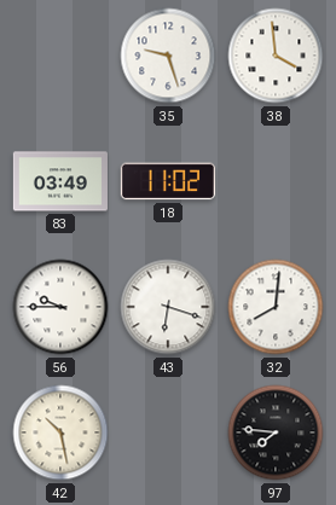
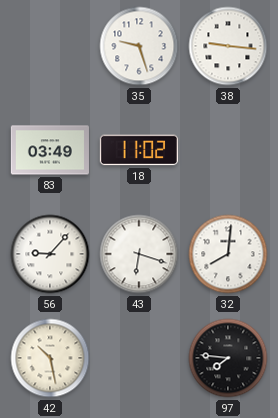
38: 3:59 -> 9:16
56: 9:45 -> 9:07
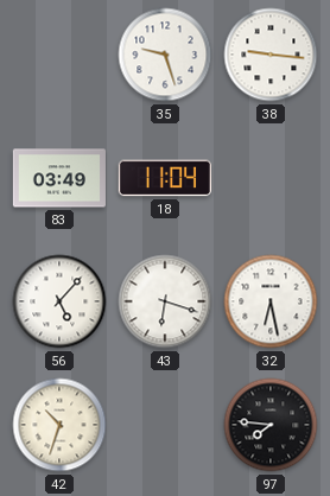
18: 11:02 -> 11:04
56: 9:07 -> 5:07
32: 8:01 -> 6:28
42: 10:28 -> 10:33
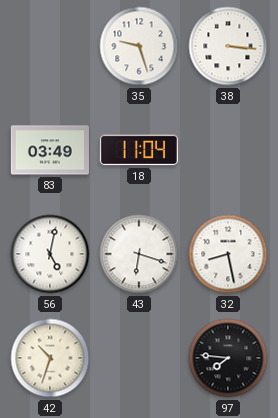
38: 9:16 -> 3:16
56: 5:07 -> 5:02
32: 6:28 -> 8:28
